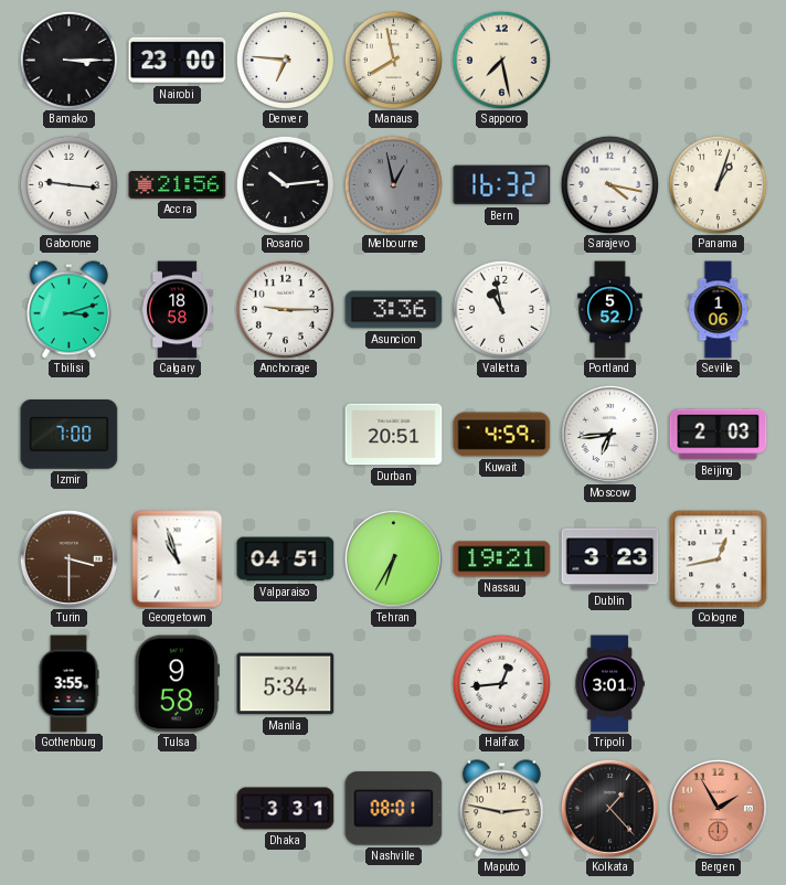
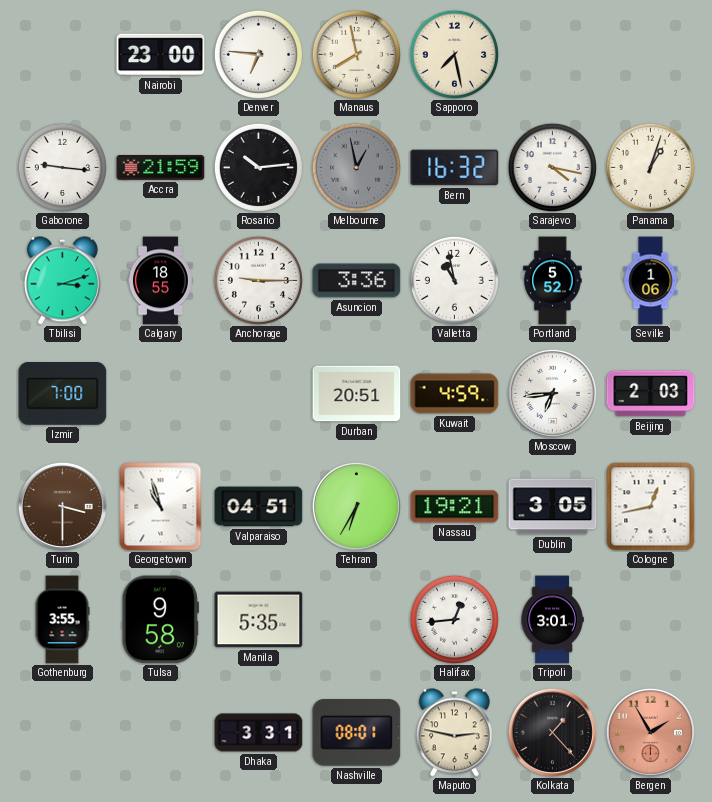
Bamako: 3:15 -> none
Accra: 21:56 -> 21:59
Calgary: 18:58 -> 18:55
Dublin: 3:23 -> 3:05
Manila: 5:34 -> 5:35
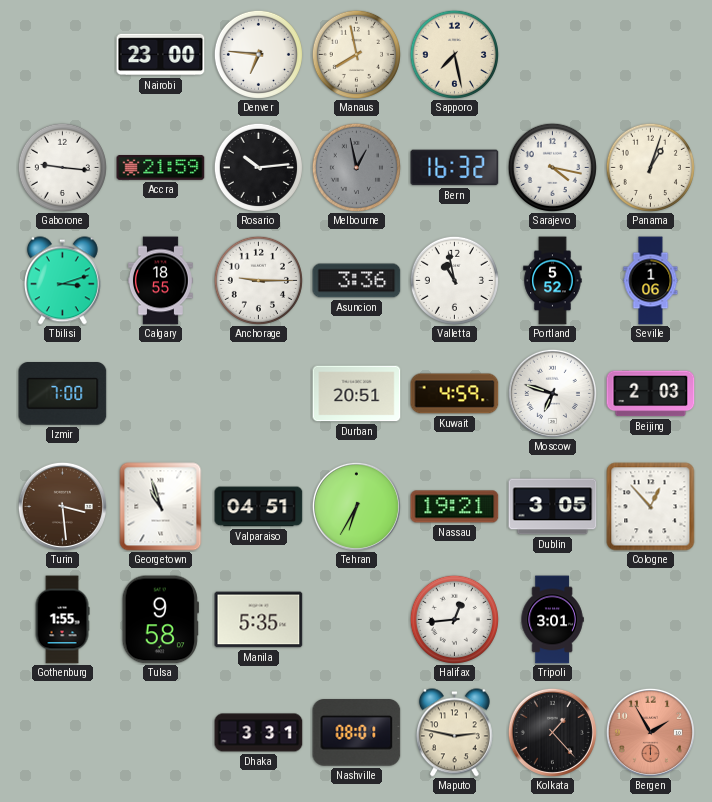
Moscow: 6:44 -> 6:48
Turin: 3:30 -> 3:29
Cologne: 12:43 -> 12:53
Gothenburg: 3:55 -> 1:55
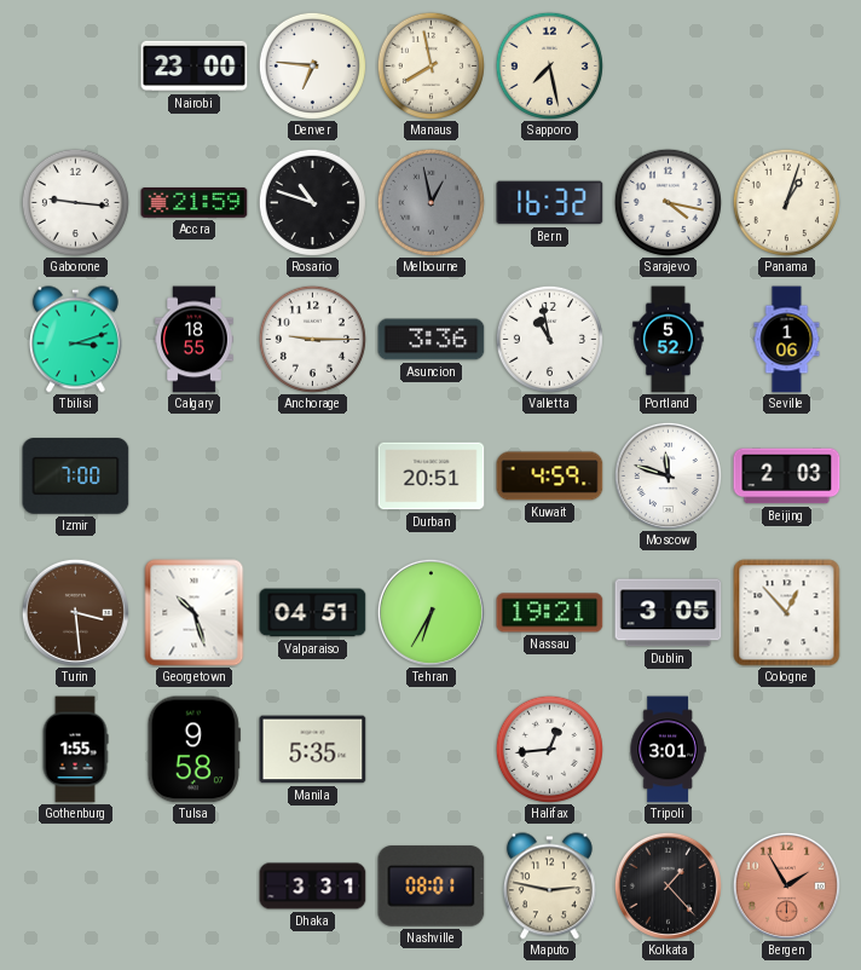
Rosario: 10:14 -> 10:48
Moscow: 6:48 -> 11:48
Georgetown: 10:57 -> 10:27
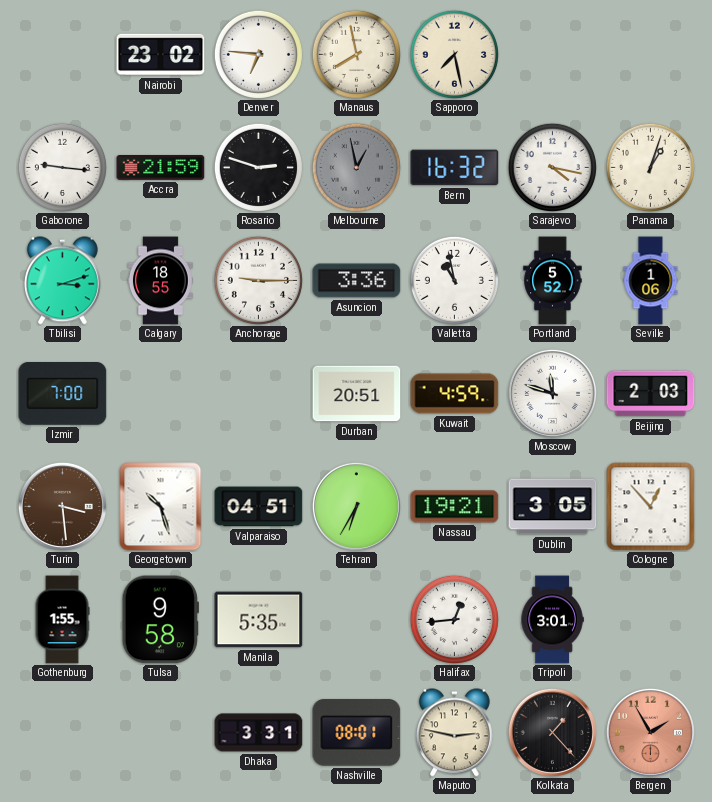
Nairobi: 23:00 -> 23:02
Rosario: 10:48 -> 2:48
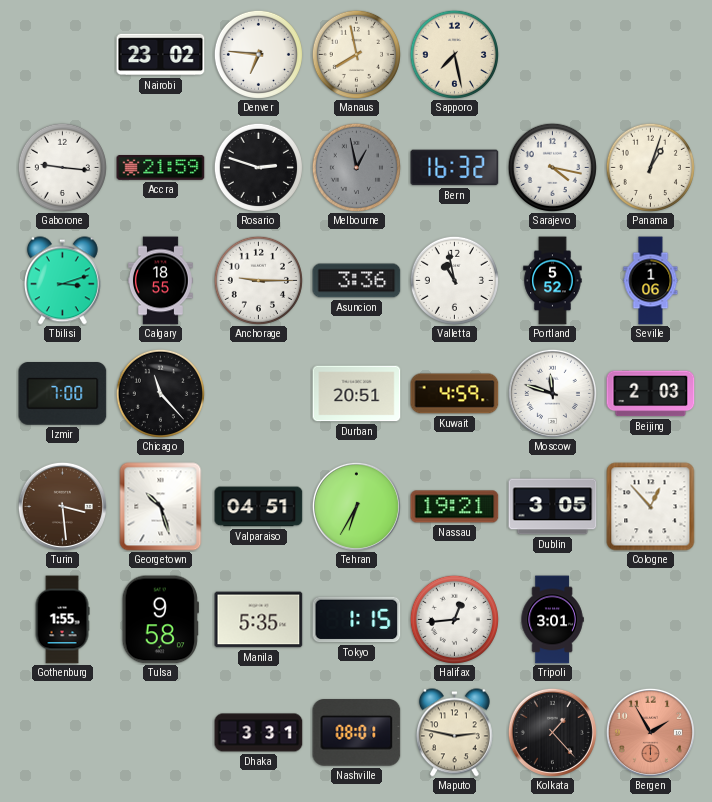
Chicago: none -> 11:23
Tokyo: none -> 1:15
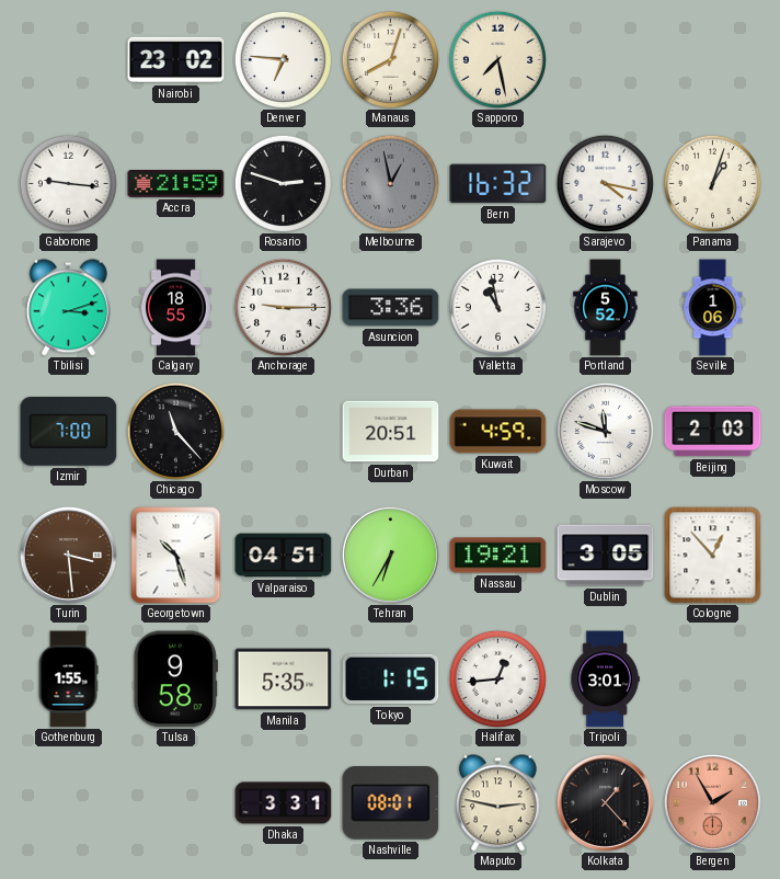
Manaus: 7:58 -> 8:03
